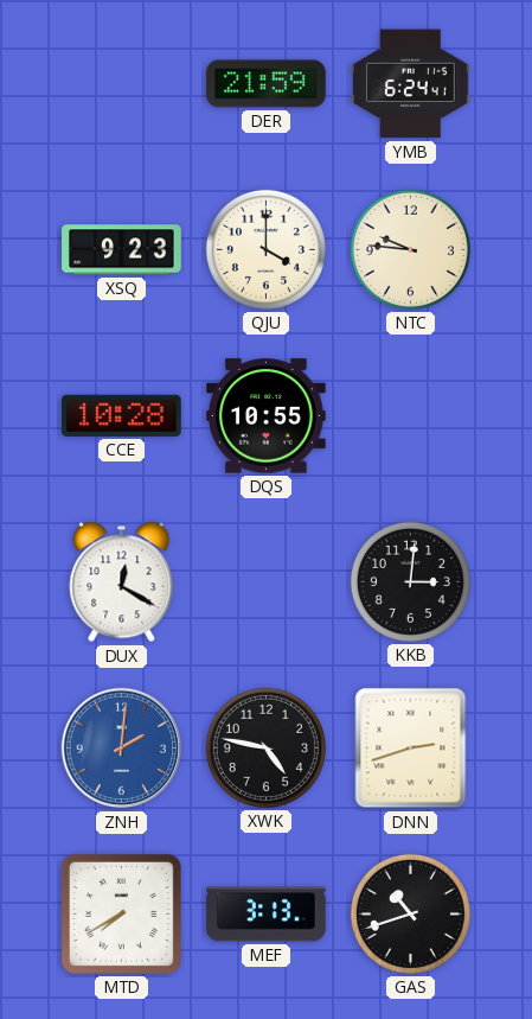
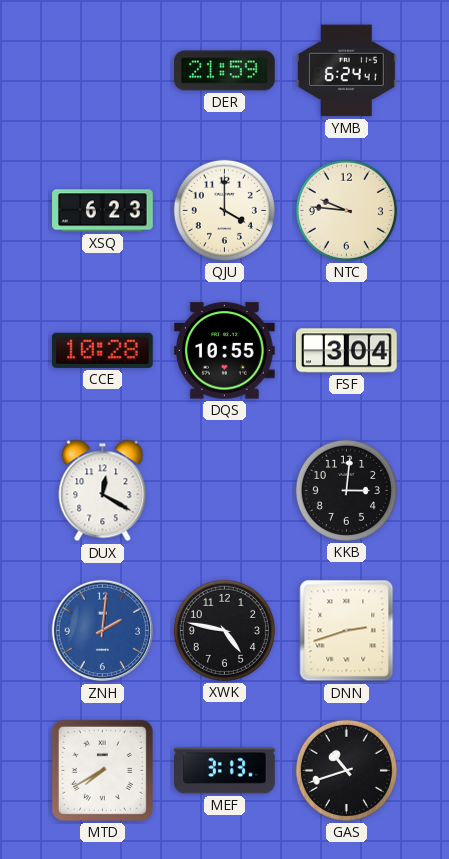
XSQ: 9:23 -> 6:23
FSF: none -> 3:04
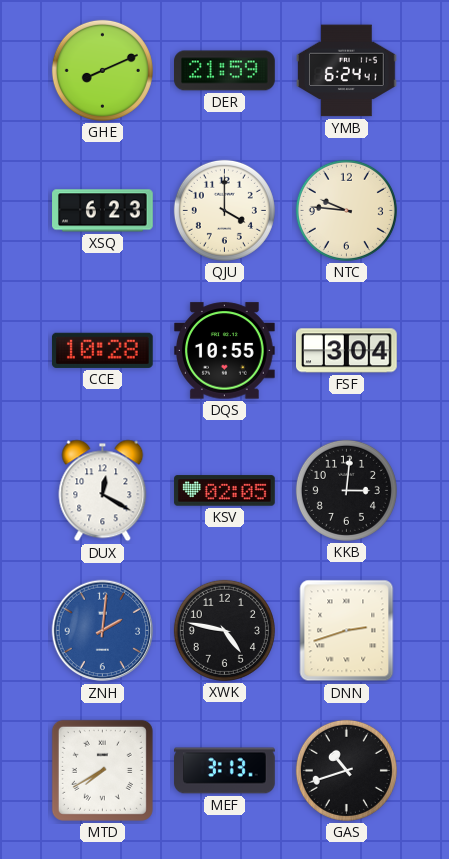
GHE: none -> 8:11
KSV: none -> 02:05
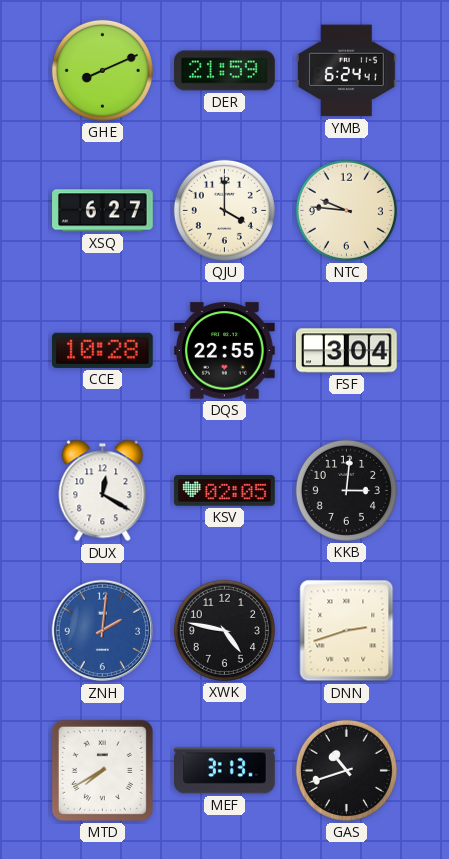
XSQ: 6:23 -> 6:27
DQS: 10:55 -> 22:55
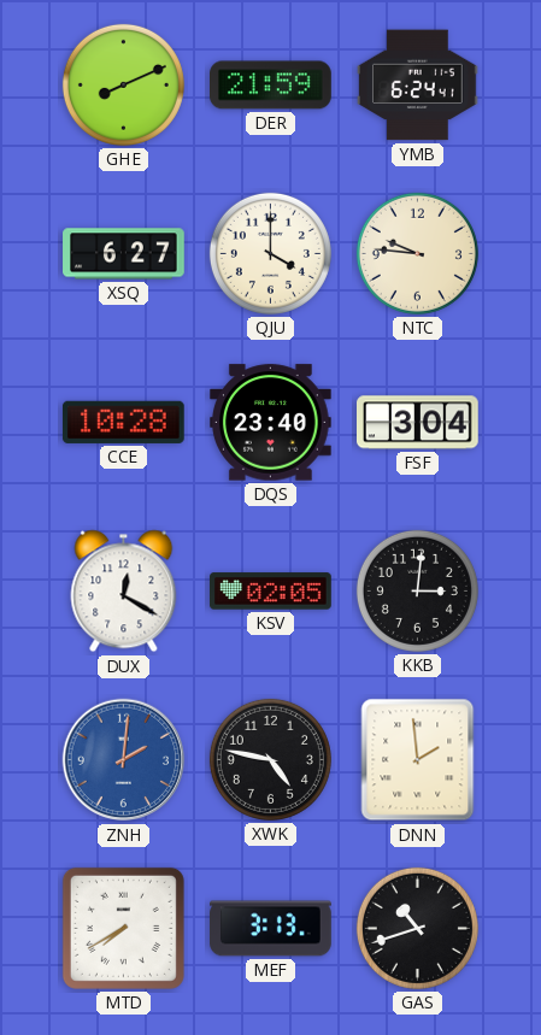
DQS: 22:55 -> 23:40
DNN: 2:42 -> 1:59
